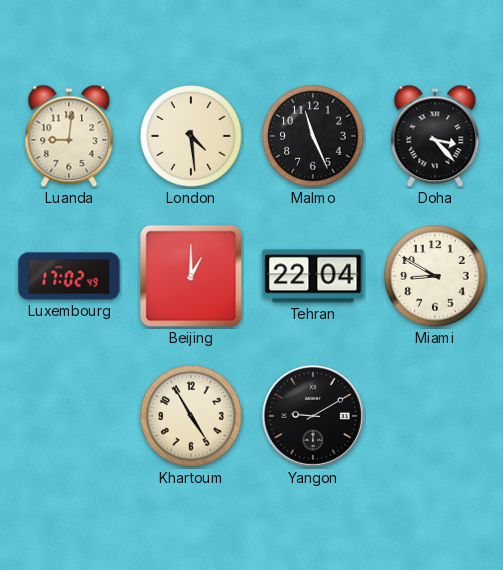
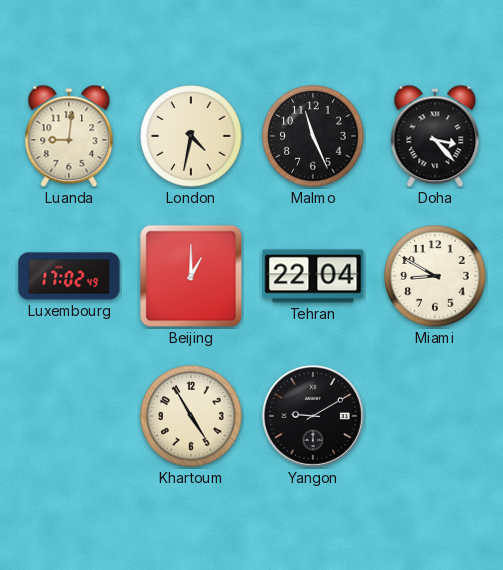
London: 4:29 -> 4:32
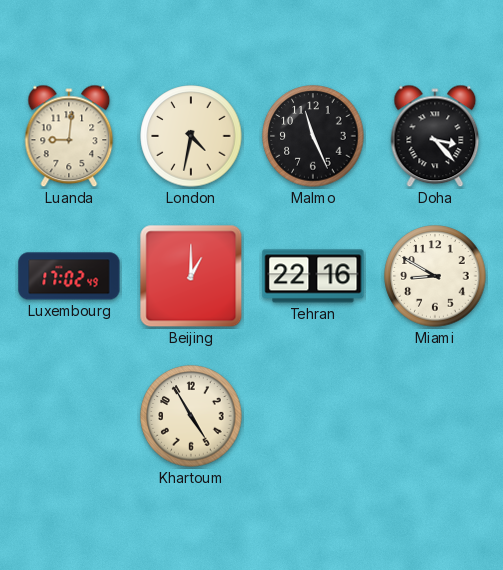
Tehran: 22:04 -> 22:16
Yangon: 9:10 -> none
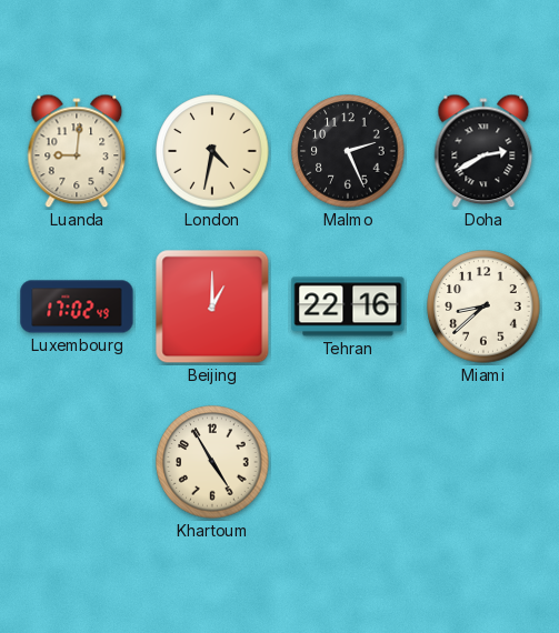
Malmo: 11:26 -> 2:26
Doha: 3:23 -> 2:40
Miami: 8:50 -> 8:38
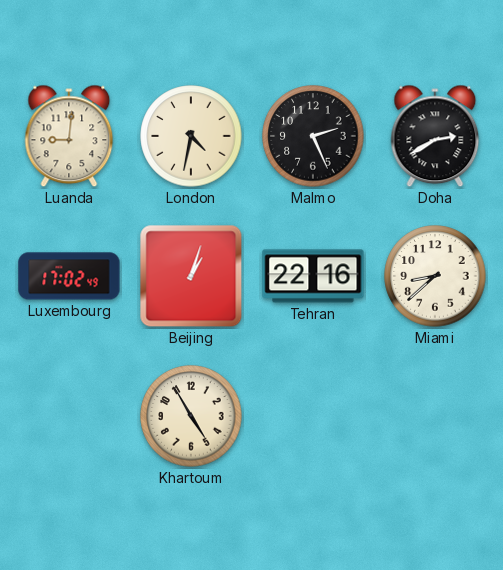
Beijing: 1:00 -> 1:03
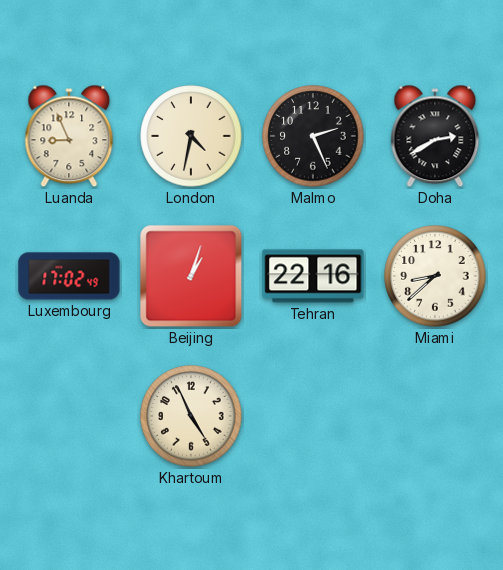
Luanda: 9:01 -> 8:56
Khartoum: 4:55 -> 4:56
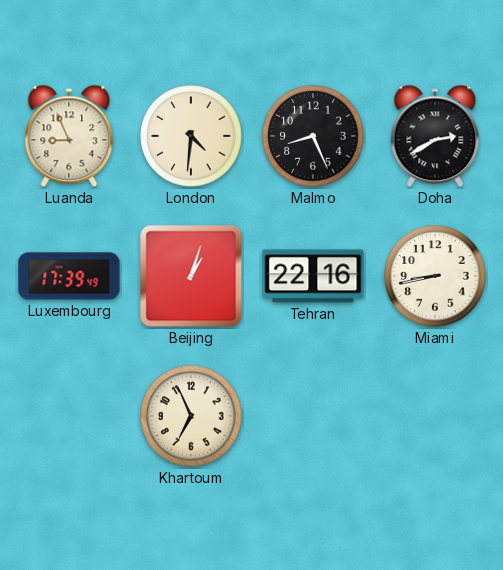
London: 4:32 -> 4:31
Malmo: 2:26 -> 8:26
Luxembourg: 17:02 -> 17:39
Miami: 8:38 -> 8:43
Khartoum: 4:56 -> 6:56
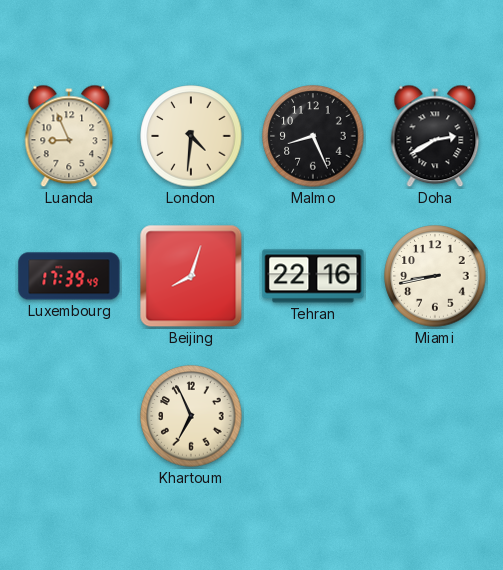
Beijing: 1:03 -> 8:03
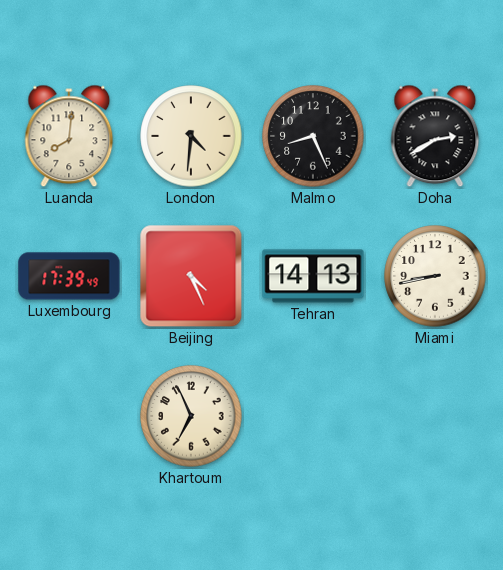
Luanda: 8:56 -> 8:01
Beijing: 8:03 -> 4:26
Tehran: 22:16 -> 14:13
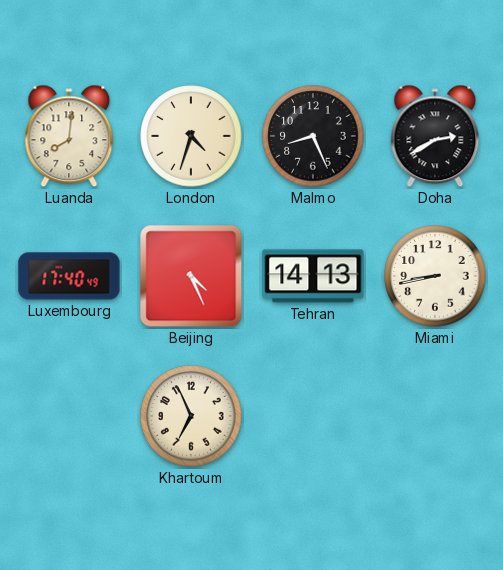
London: 4:31 -> 4:33
Luxembourg: 17:39 -> 17:40
